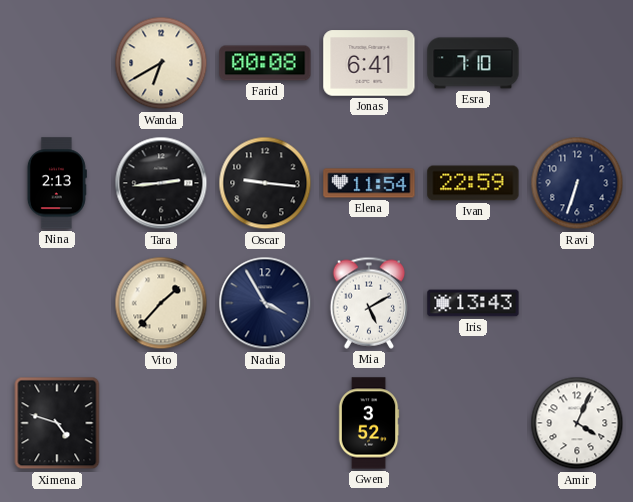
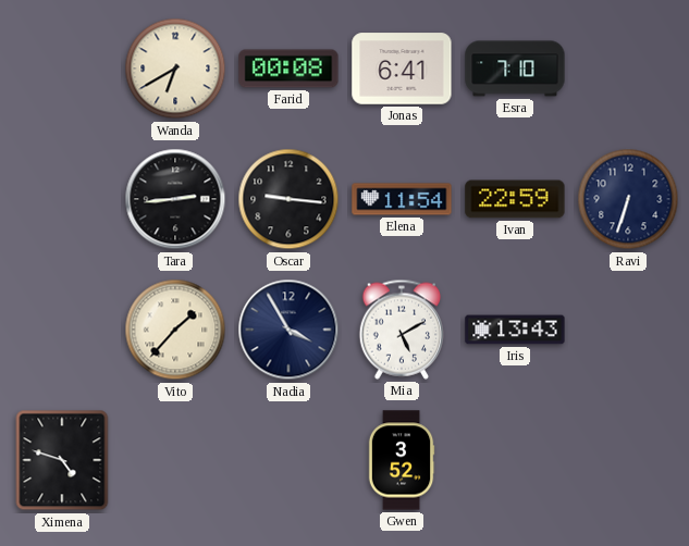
Nina: 2:13 -> none
Amir: 4:04 -> none
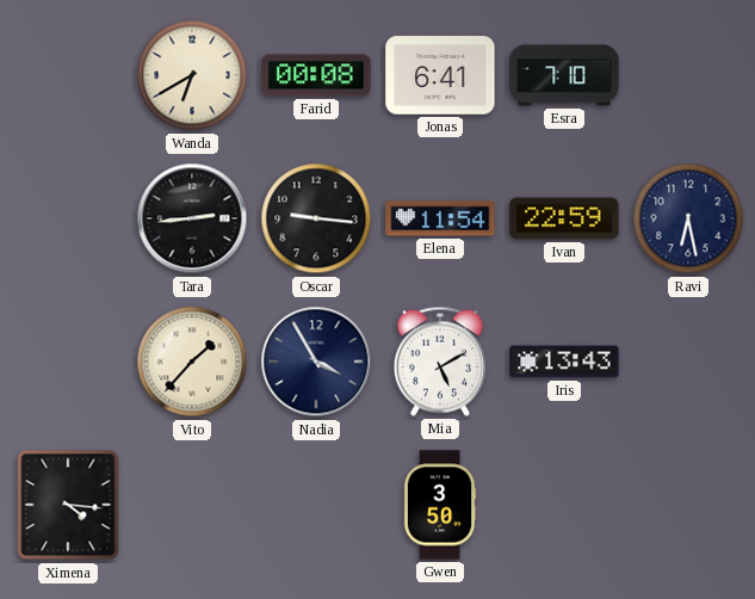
Ravi: 6:33 -> 6:28
Ximena: 4:48 -> 4:16
Gwen: 3:52 -> 3:50
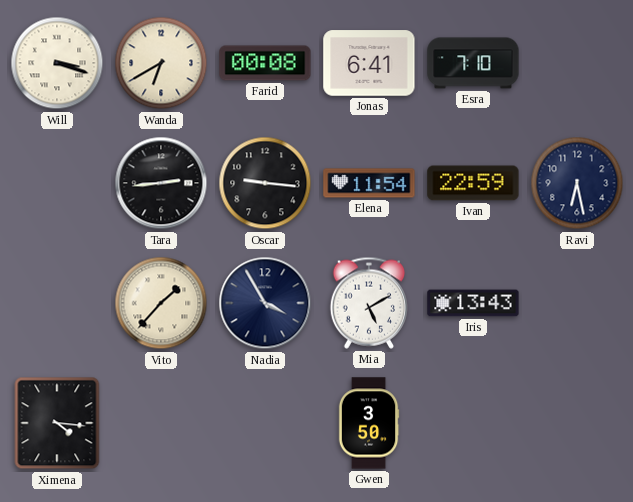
Will: none -> 3:18
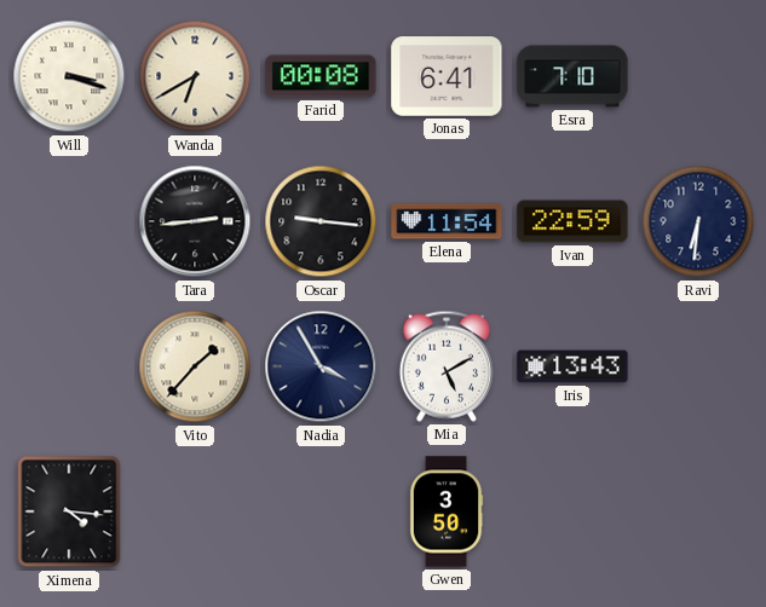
Ravi: 6:28 -> 6:31
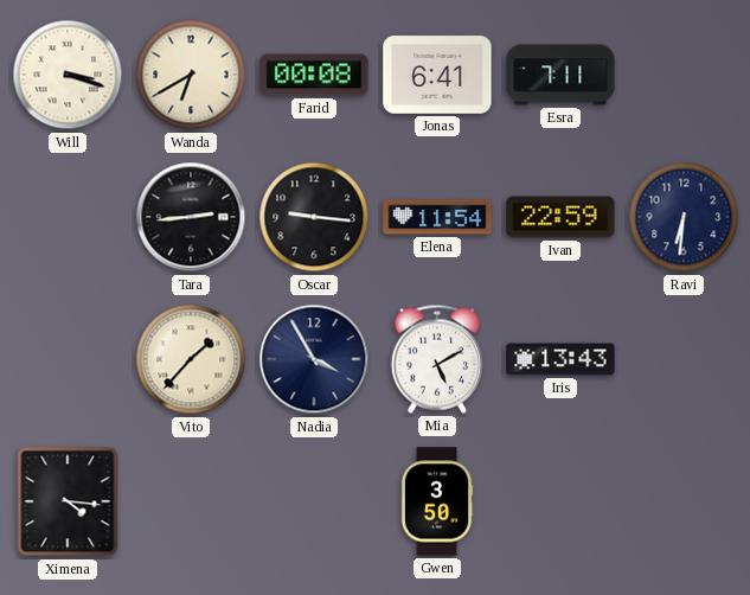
Esra: 7:10 -> 7:11
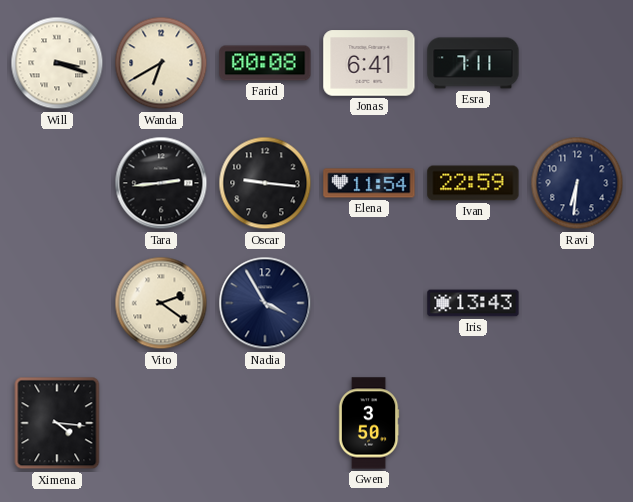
Vito: 1:37 -> 2:21
Mia: 5:10 -> none
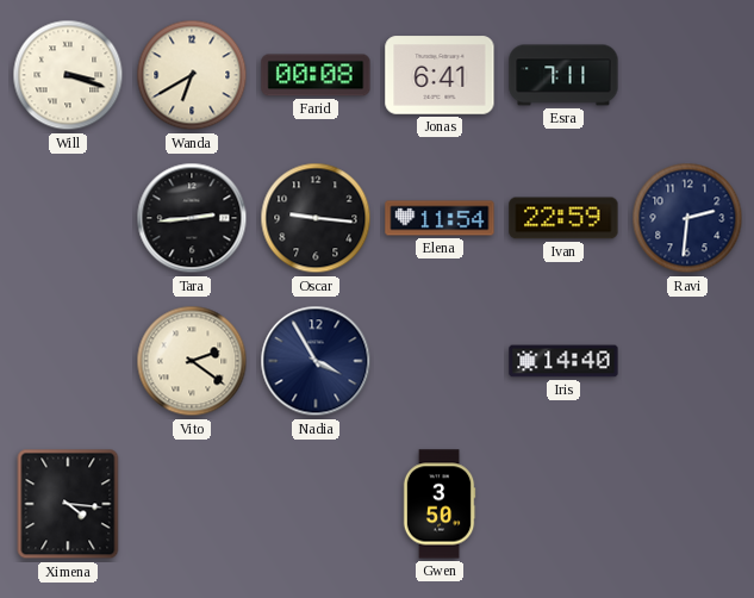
Ravi: 6:31 -> 2:31
Iris: 13:43 -> 14:40
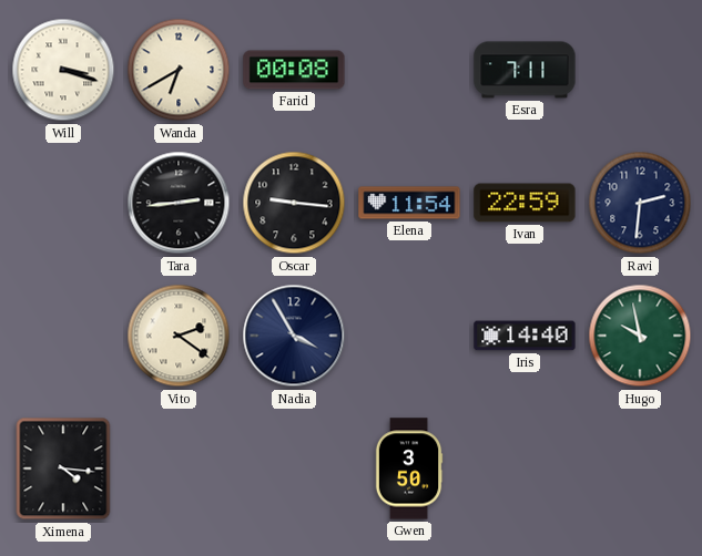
Jonas: 6:41 -> none
Hugo: none -> 9:58
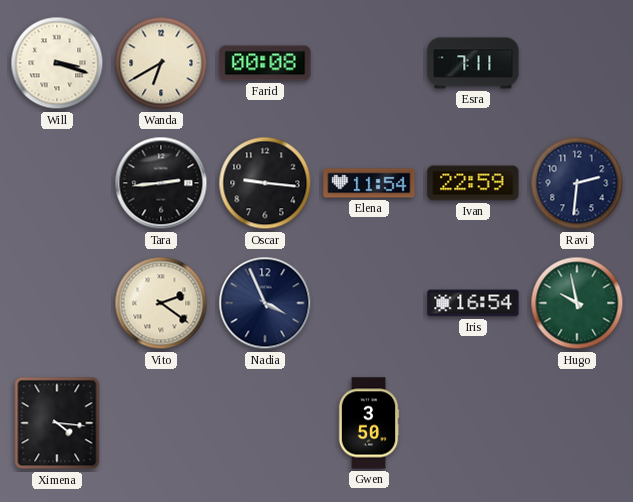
Nadia: 3:55 -> 3:56
Iris: 14:40 -> 16:54
